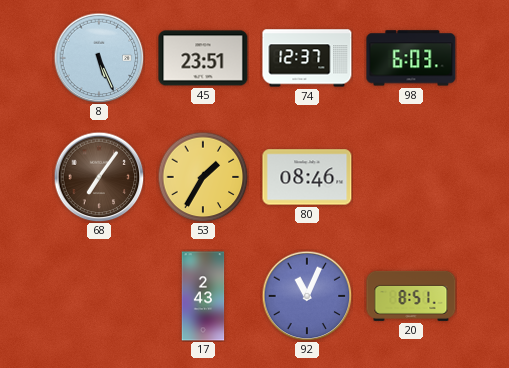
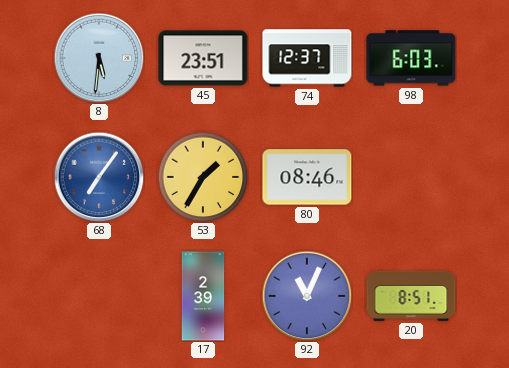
8: 5:26 -> 5:31
68 dial: brown -> blue
17: 2:43 -> 2:39
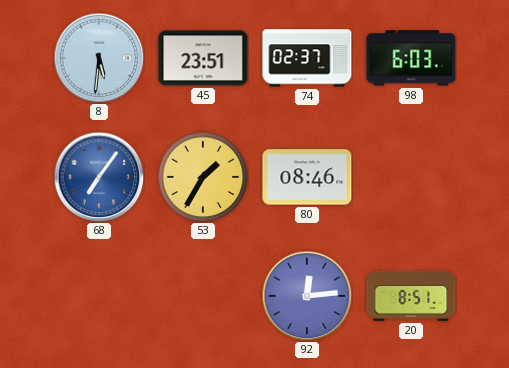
74: 12:37 -> 02:37
17: 2:39 -> none
92: 11:04 -> 12:14
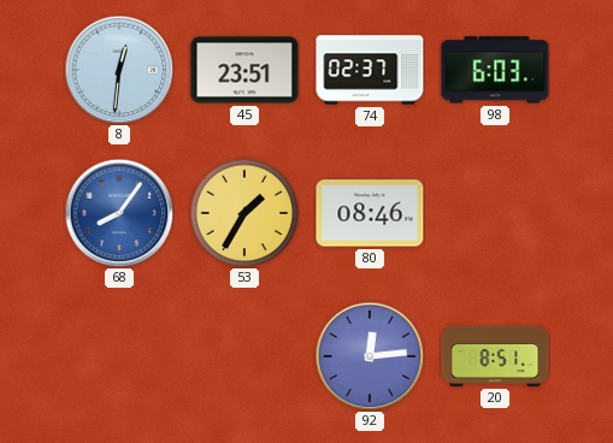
8: 5:31 -> 12:31
68: 7:06 -> 8:06
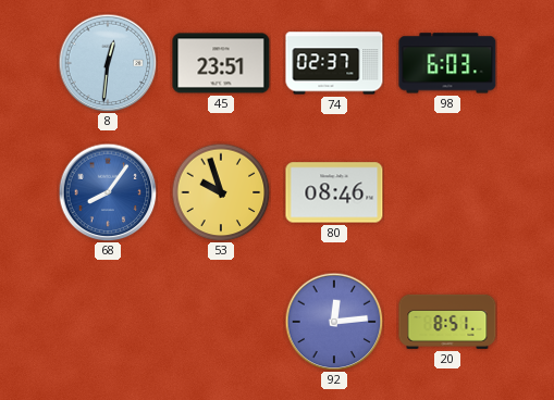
53: 1:35 -> 9:57
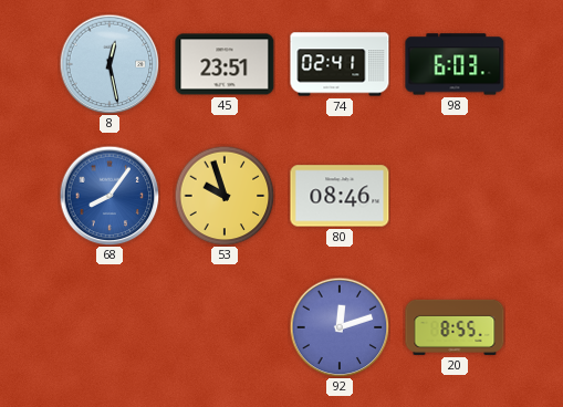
8: 12:31 -> 12:28
74: 02:37 -> 02:41
92: 12:14 -> 12:12
20: 8:51 -> 8:55
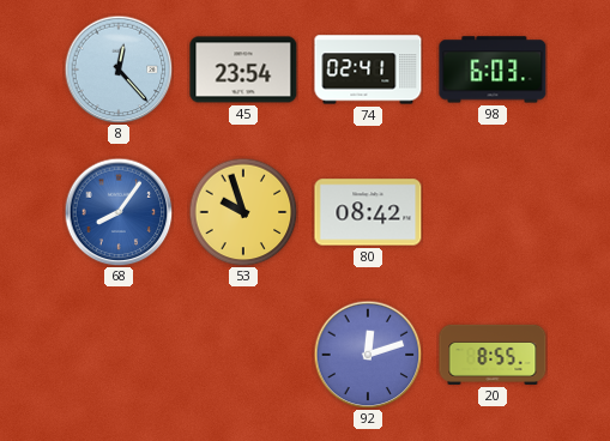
8: 12:28 -> 12:23
45: 23:51 -> 23:54
80: 08:46 -> 08:42
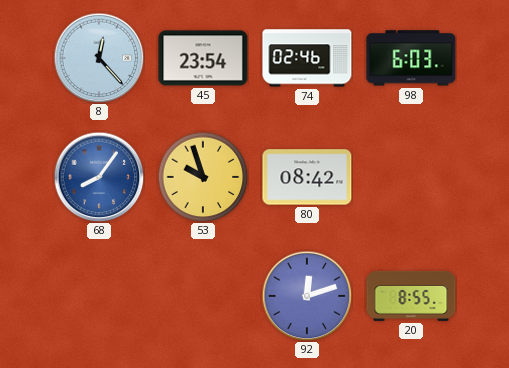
74: 02:41 -> 02:46
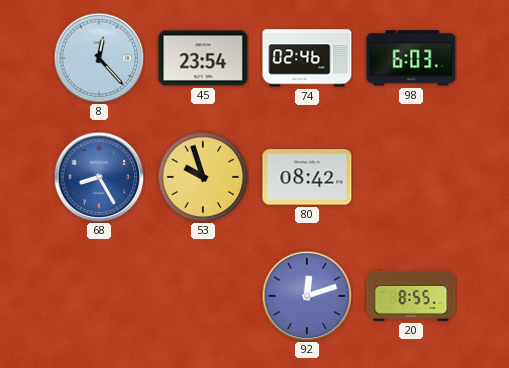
68: 8:06 -> 8:25
